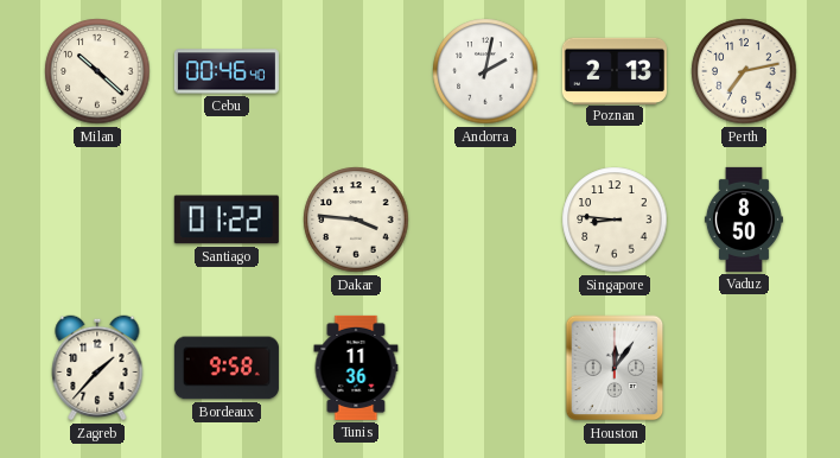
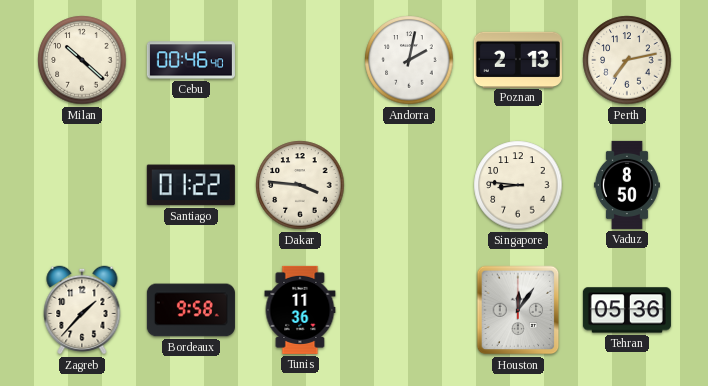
Tehran: none -> 05:36
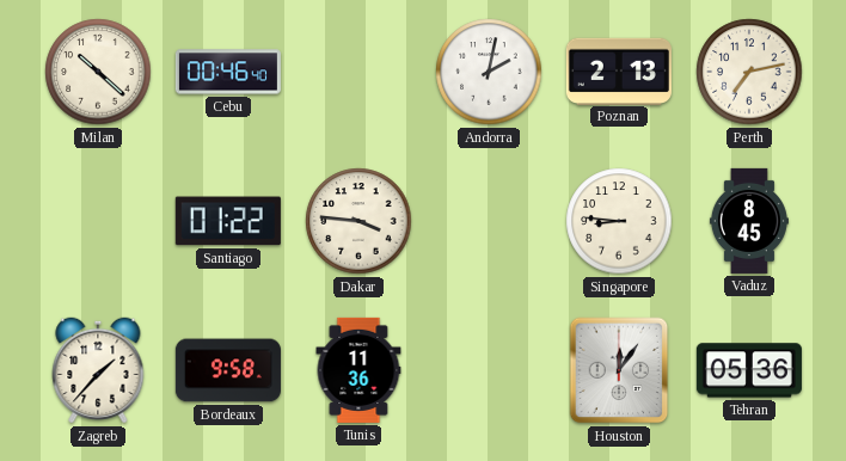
Vaduz: 8:50 -> 8:45
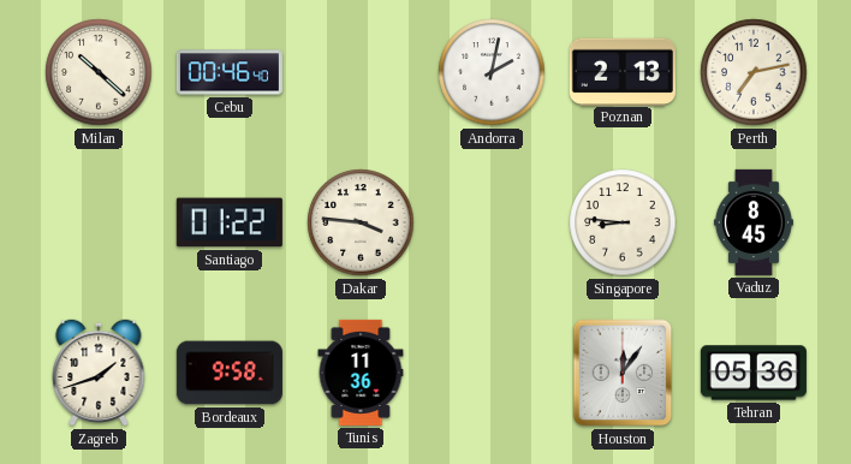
Zagreb: 1:37 -> 1:42
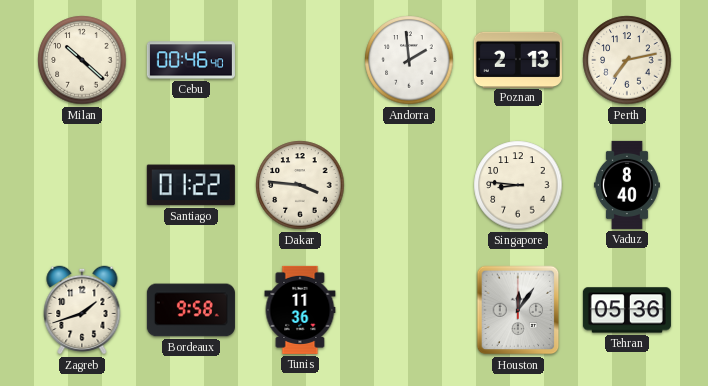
Andorra: 2:02 -> 1:59
Vaduz: 8:45 -> 8:40
